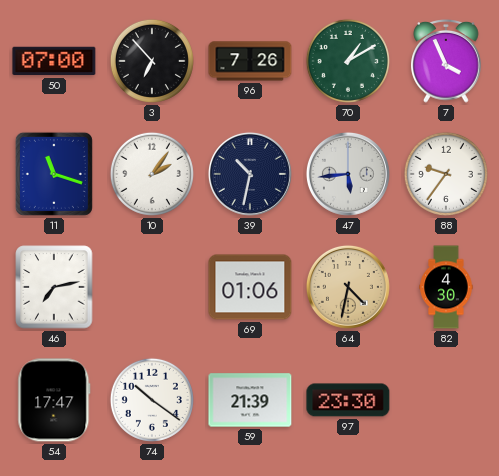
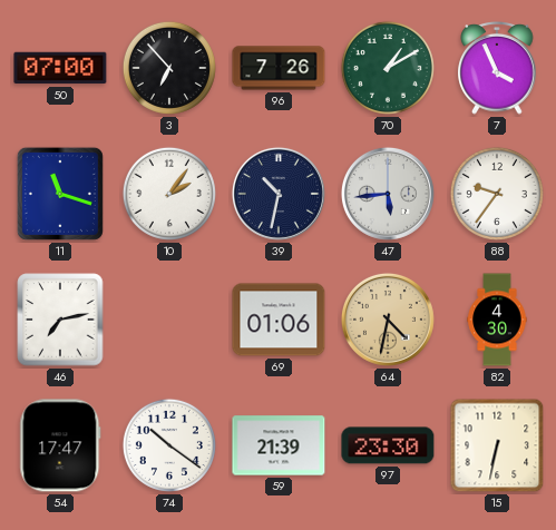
15: none -> 6:32
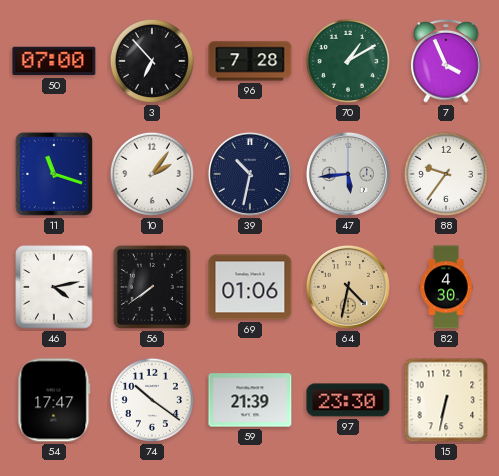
96: 7:26 -> 7:28
46: 7:13 -> 4:13
56: none -> 7:39
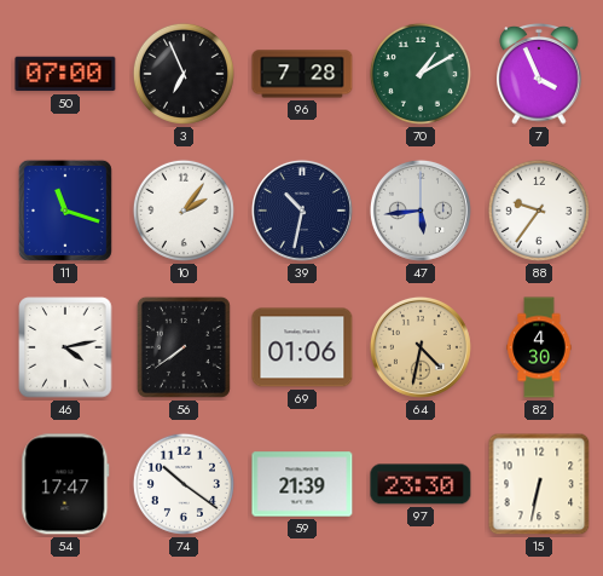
3: 6:53 -> 6:56
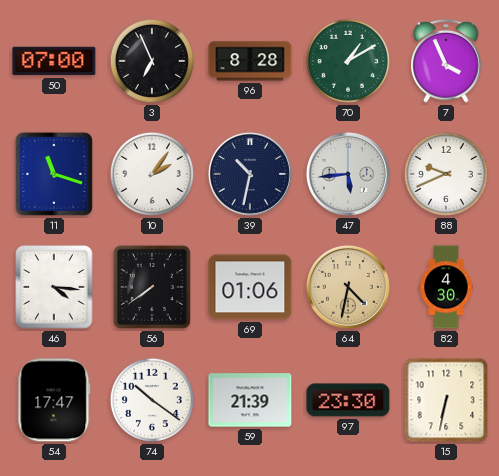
96: 7:28 -> 8:28
88: 9:36 -> 9:41
46: 4:13 -> 4:16
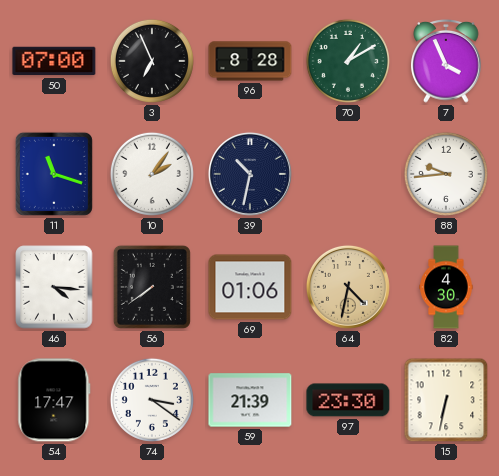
47: 5:44 -> none
88: 9:41 -> 9:44
74: 10:21 -> 3:21
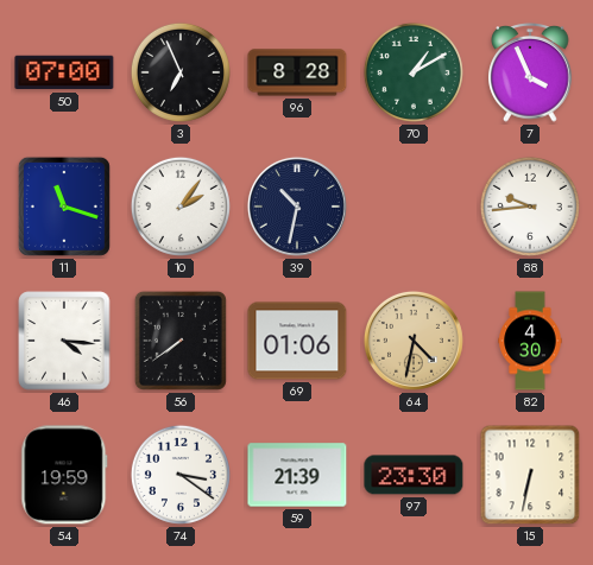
54: 17:47 -> 19:59
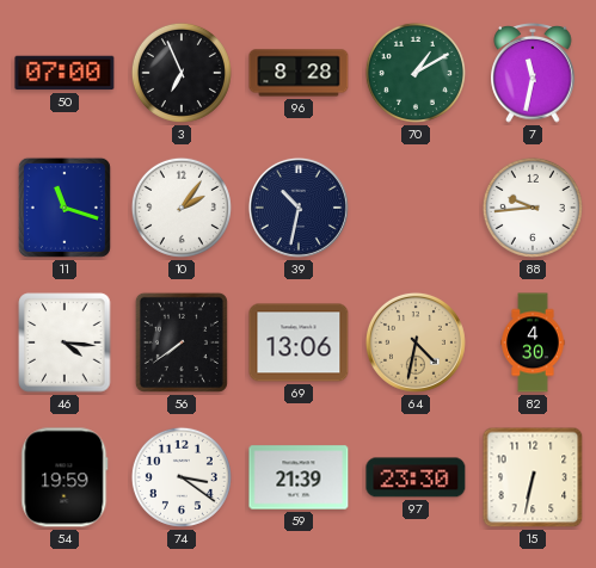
7: 3:56 -> 11:32
69: 01:06 -> 13:06
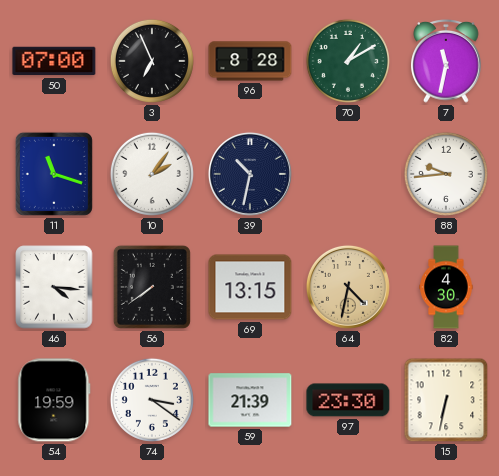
69: 13:06 -> 13:15
